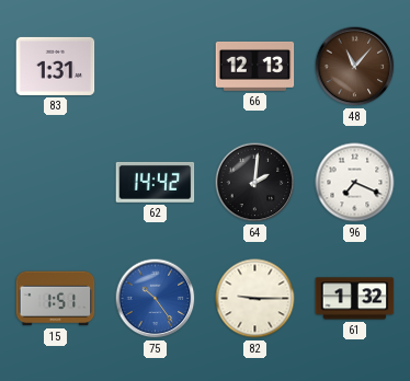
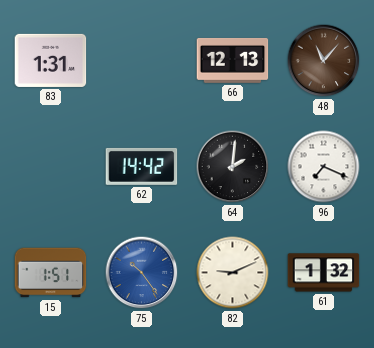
82: 9:15 -> 9:11
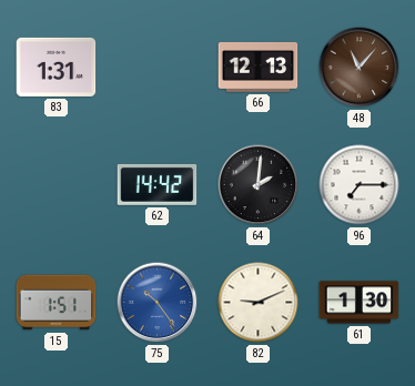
96: 7:19 -> 7:15
61: 1:32 -> 1:30
